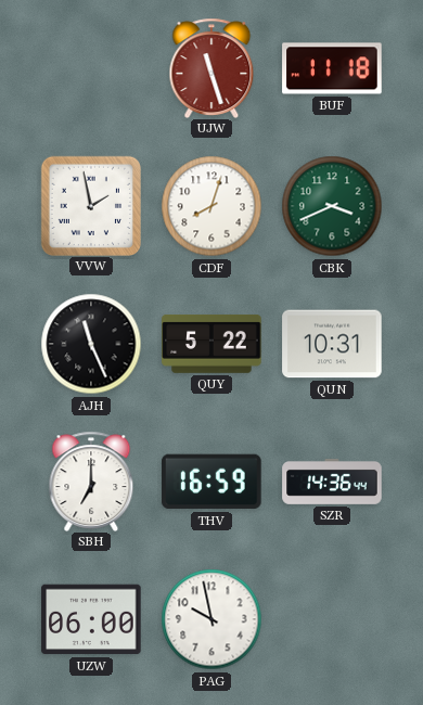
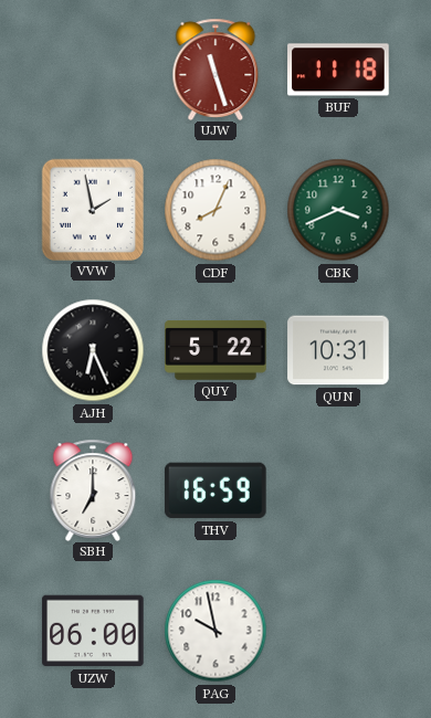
CDF: 8:03 -> 8:04
AJH: 11:26 -> 6:26
SZR: 14:36 -> none
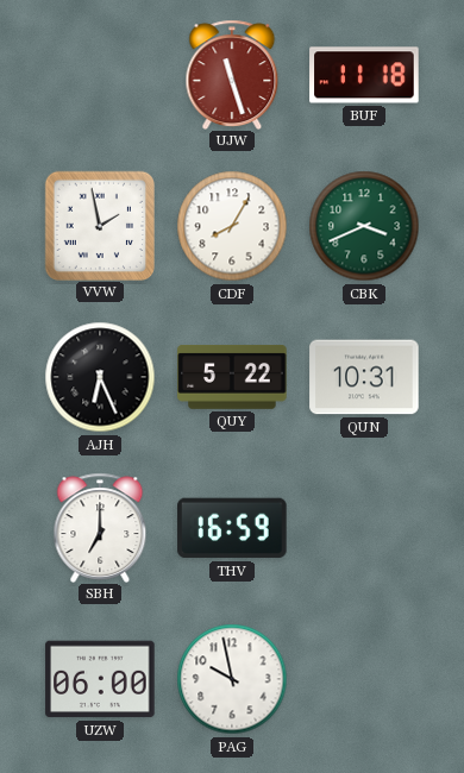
CDF: 8:04 -> 8:05
